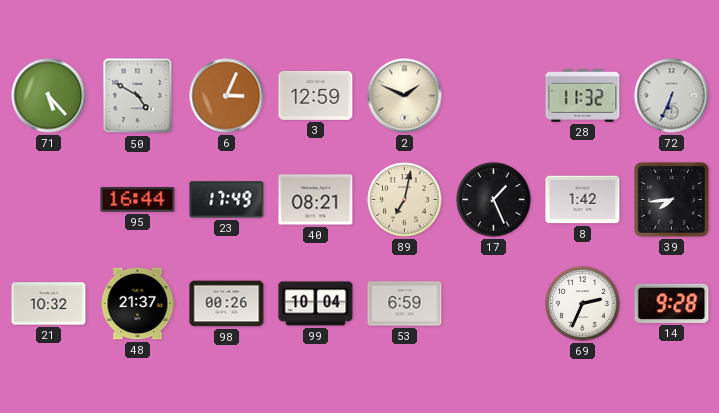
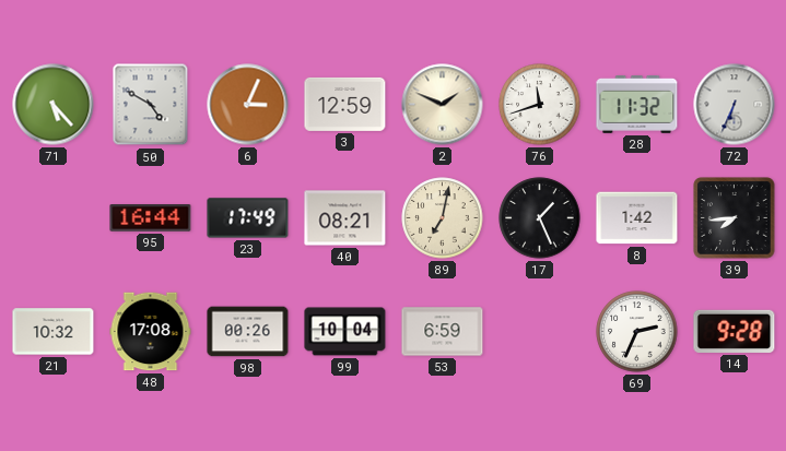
76: none -> 11:42
48: 21:37 -> 17:08
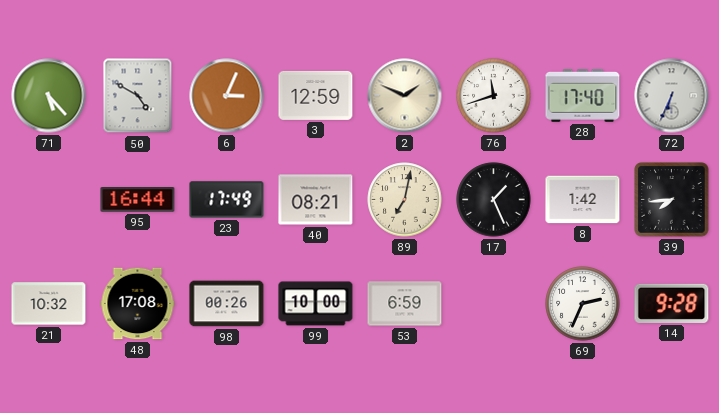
28: 11:32 -> 17:40
99: 10:04 -> 10:00
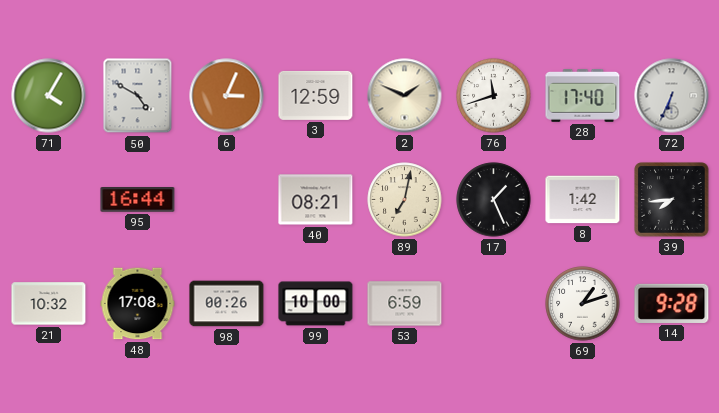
71: 5:23 -> 4:05
23: 17:49 -> none
69: 2:34 -> 1:12
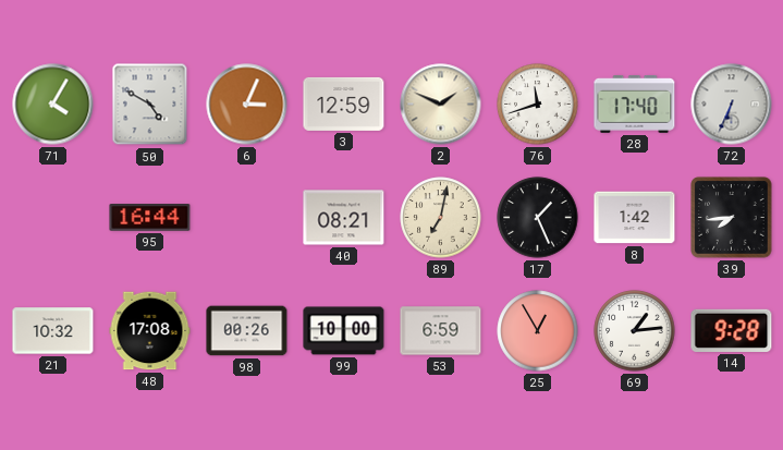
25: none -> 12:55
69: 1:12 -> 1:14
